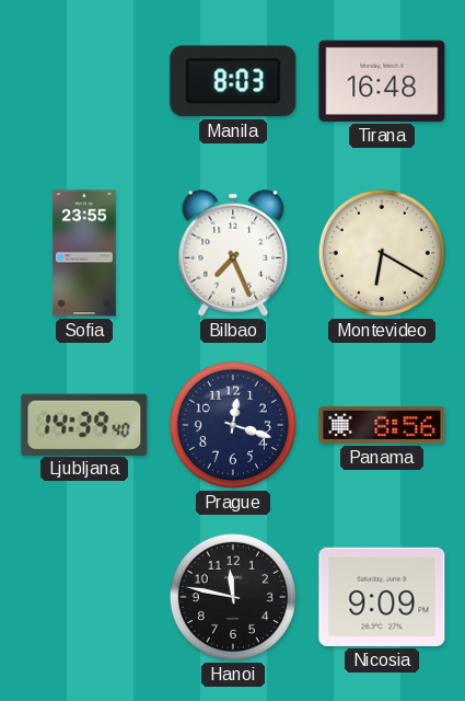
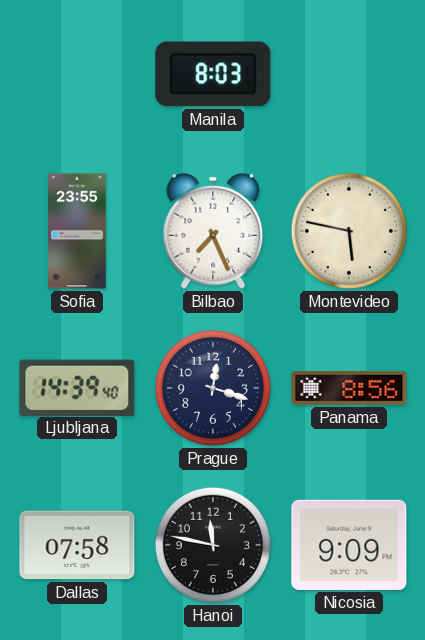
Tirana: 16:48 -> none
Montevideo: 6:20 -> 5:47
Dallas: none -> 07:58
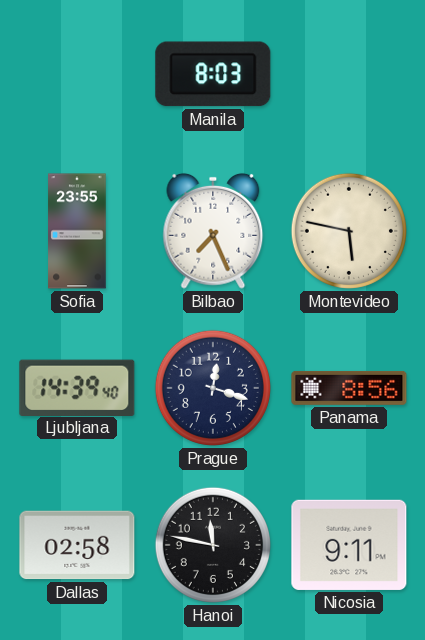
Dallas: 07:58 -> 02:58
Nicosia: 9:09 -> 9:11
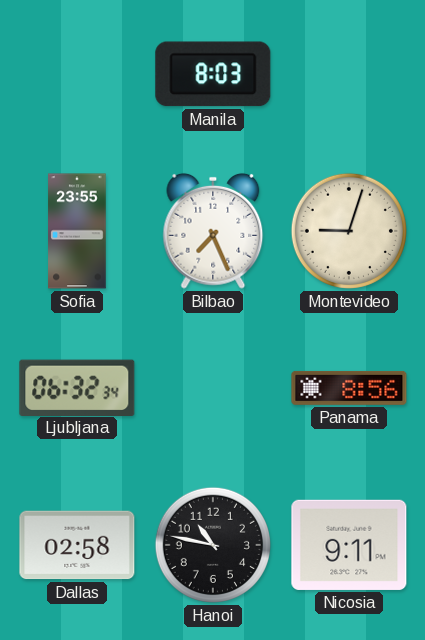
Montevideo: 5:47 -> 9:03
Ljubljana: 14:39 -> 06:32
Prague: 12:18 -> none
Hanoi: 11:47 -> 10:47
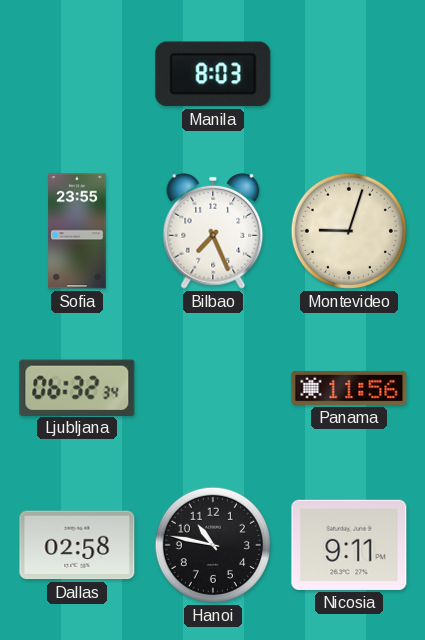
Panama: 8:56 -> 11:56
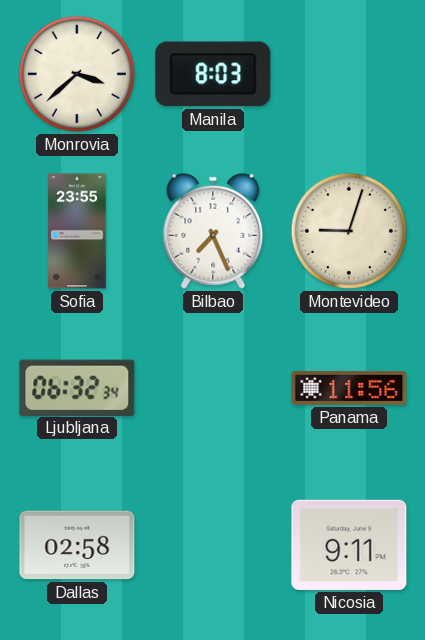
Monrovia: none -> 3:38
Hanoi: 10:47 -> none
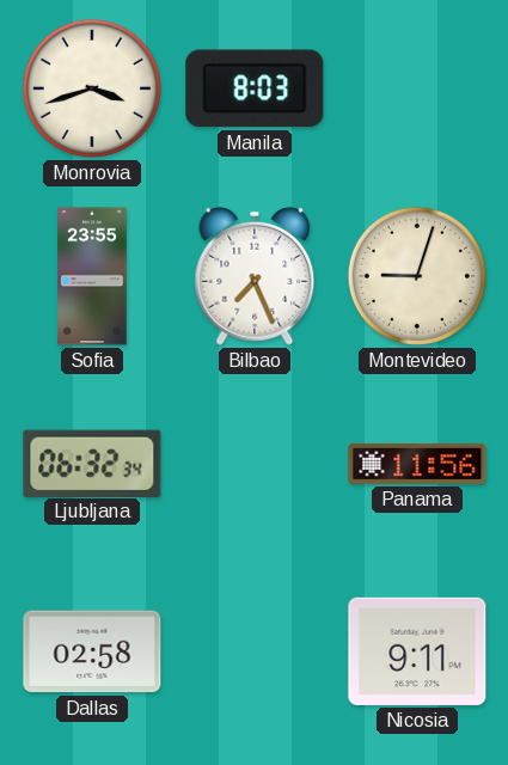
Monrovia: 3:38 -> 3:42
